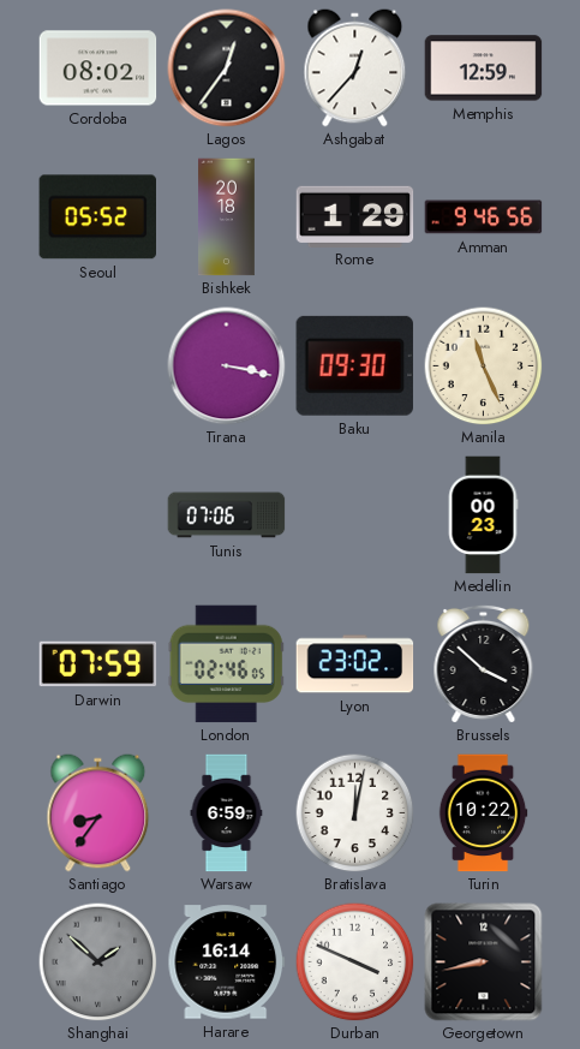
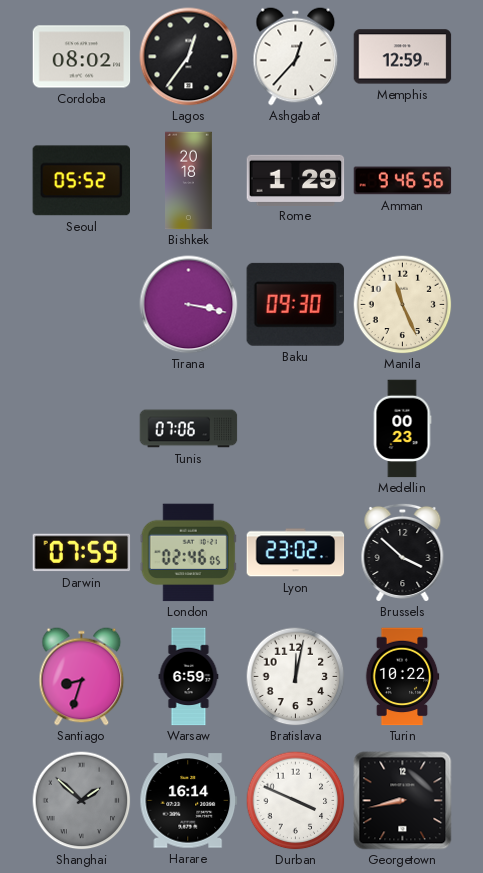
Santiago: 8:36 -> 8:33
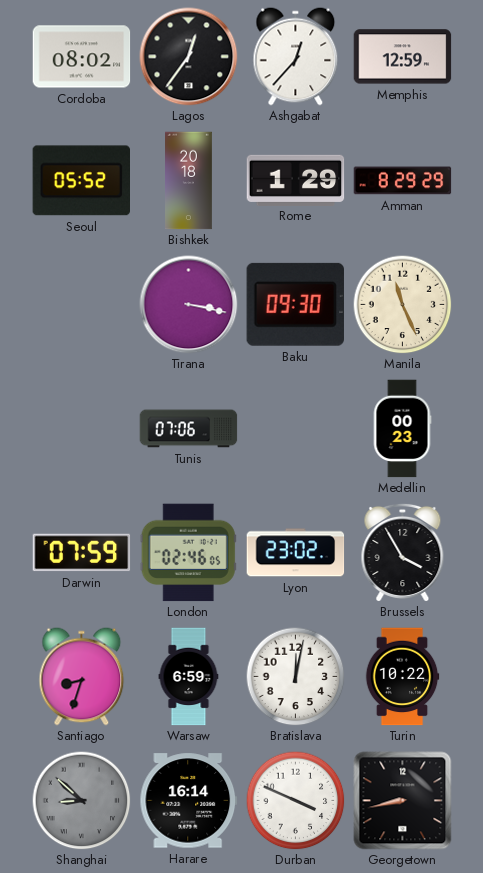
Amman: 9:46 -> 8:29
Brussels: 3:52 -> 3:55
Shanghai: 1:52 -> 8:52
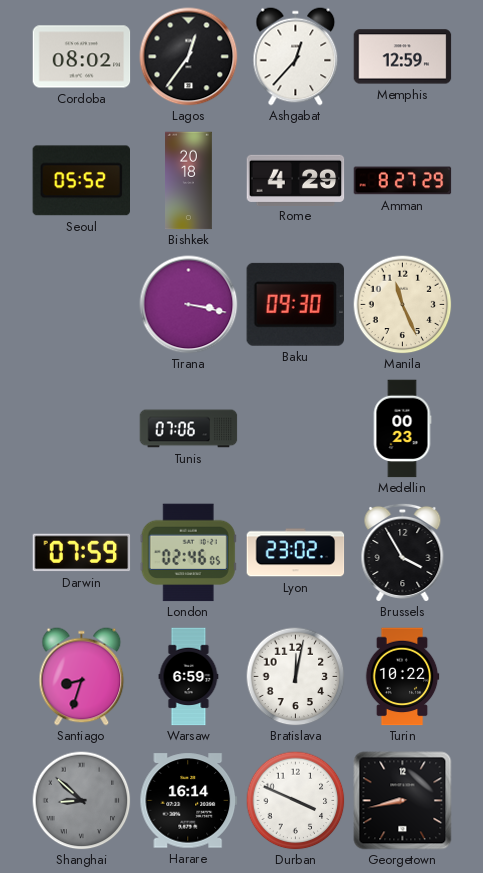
Rome: 1:29 -> 4:29
Amman: 8:29 -> 8:27
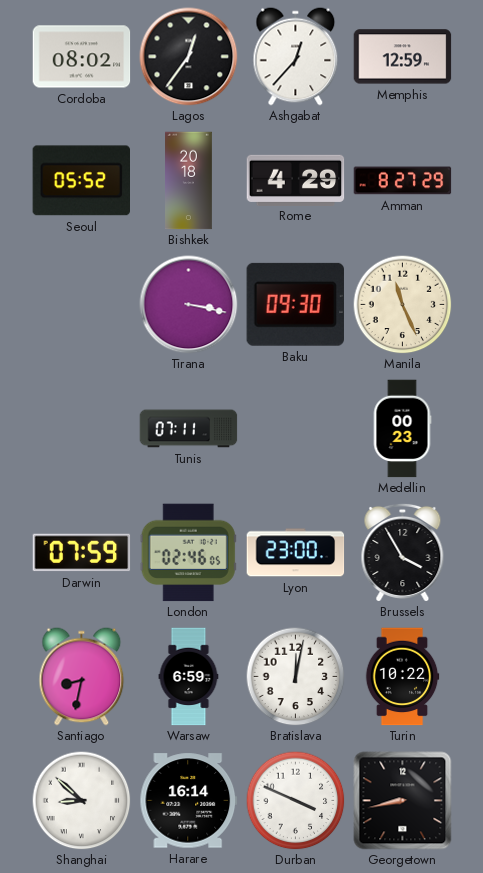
Tunis: 07:06 -> 07:11
Lyon: 23:02 -> 23:00
Santiago: 8:33 -> 8:32
Shanghai dial: grey -> white
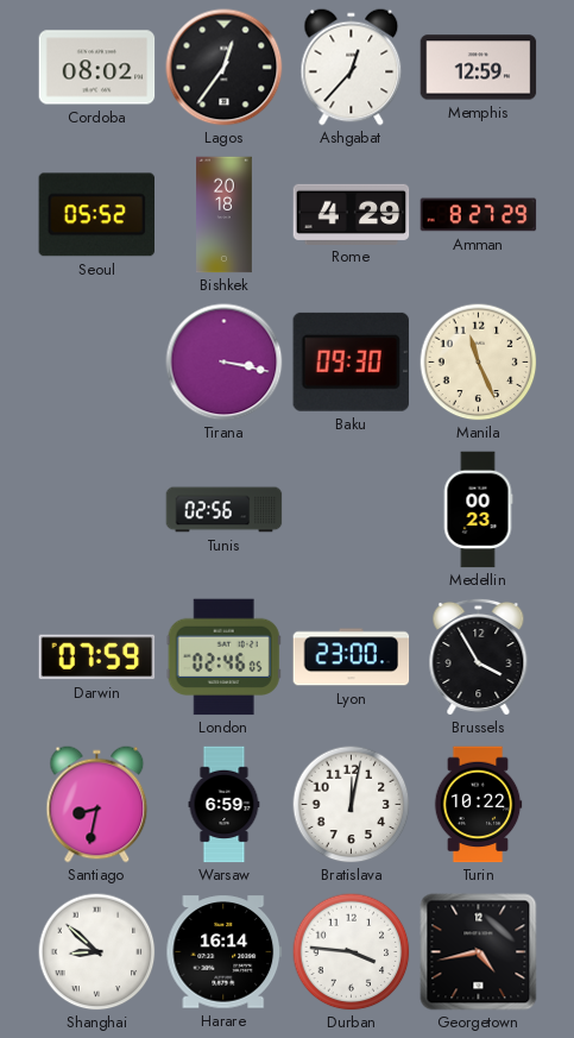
Tunis: 07:11 -> 02:56
Durban: 3:49 -> 3:46
Georgetown: 8:43 -> 4:43
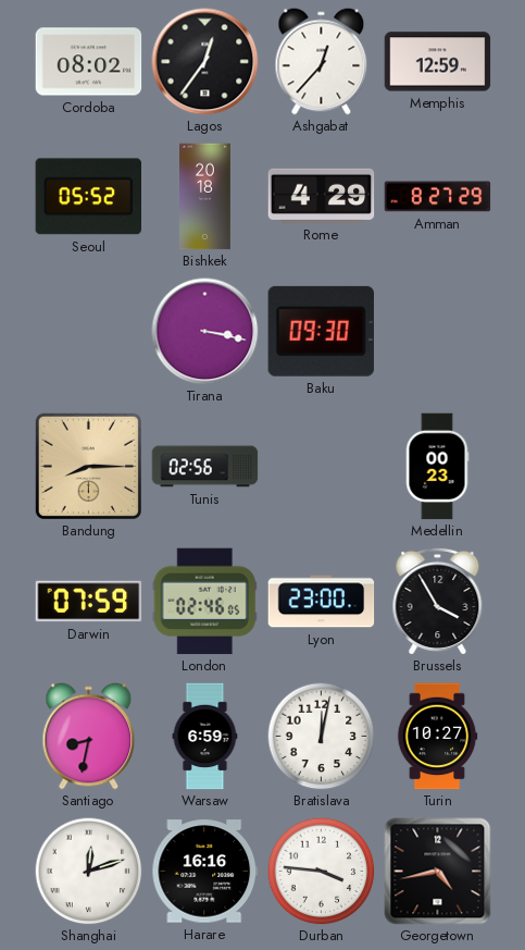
Manila: 11:26 -> none
Bandung: none -> 8:15
Turin: 10:22 -> 10:27
Shanghai: 8:52 -> 12:12
Harare: 16:14 -> 16:16
